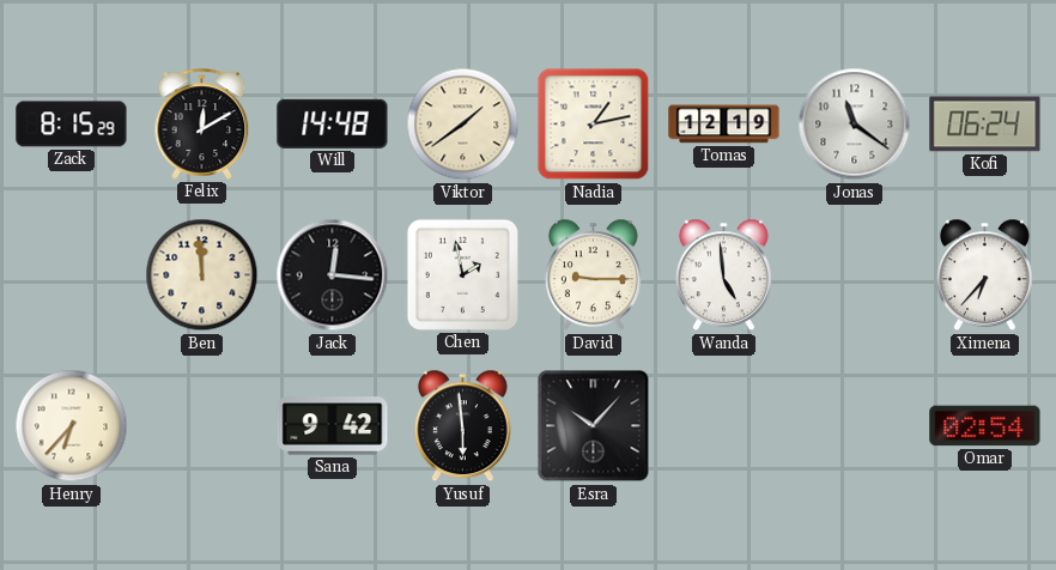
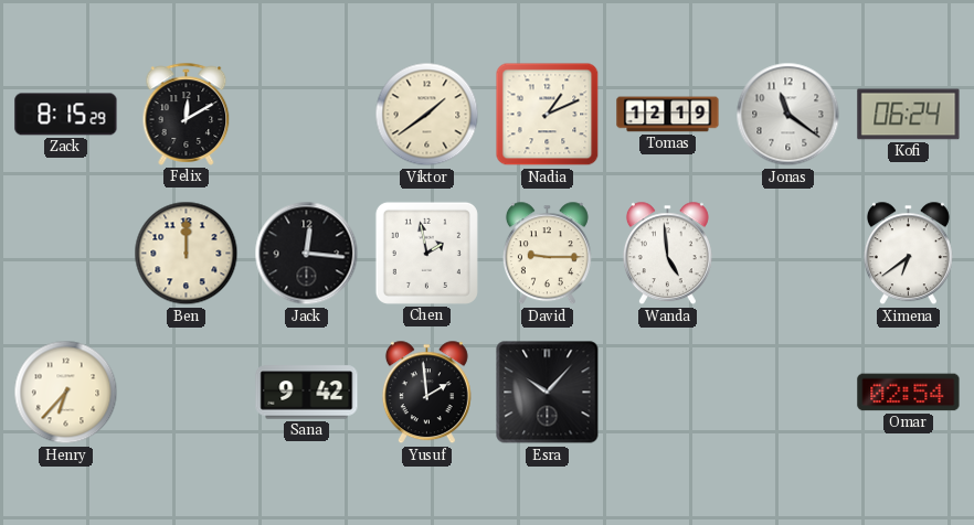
Will: 14:48 -> none
Nadia: 1:13 -> 1:11
Ben: 11:59 -> 12:00
Ximena: 6:37 -> 6:39
Yusuf: 5:59 -> 1:59
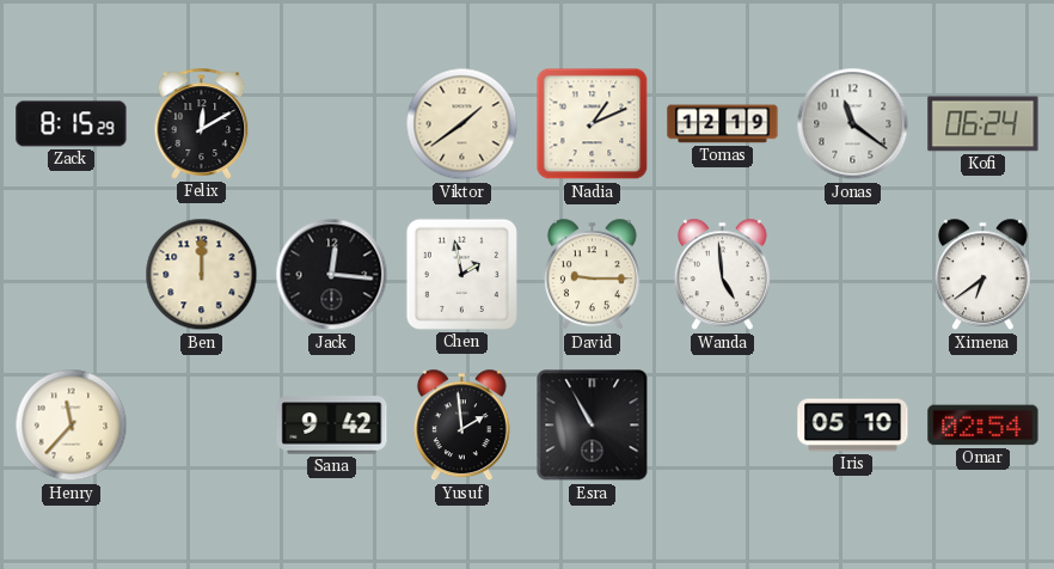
Henry: 6:37 -> 11:37
Esra: 10:07 -> 10:55
Iris: none -> 05:10
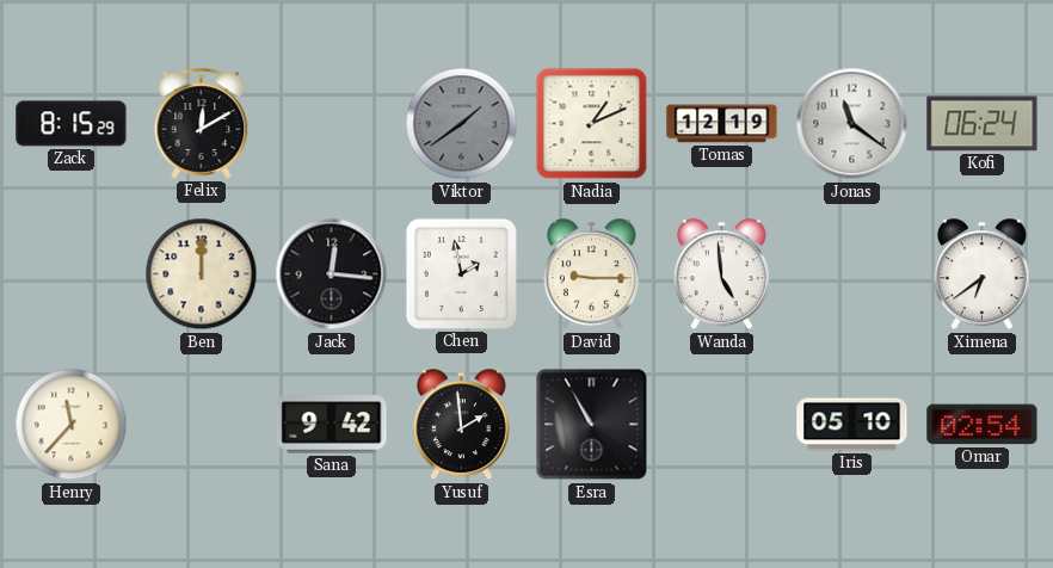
Viktor dial: cream -> grey
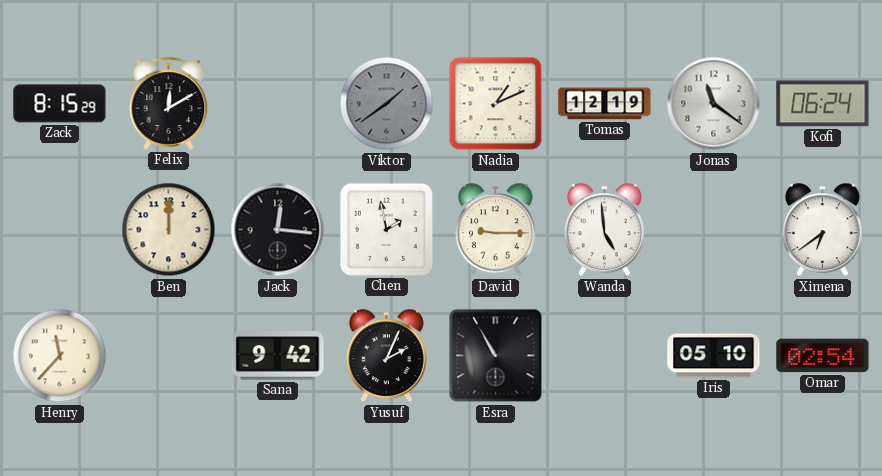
Yusuf: 1:59 -> 2:04
